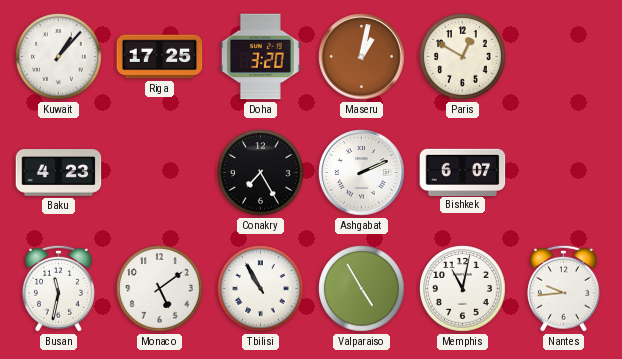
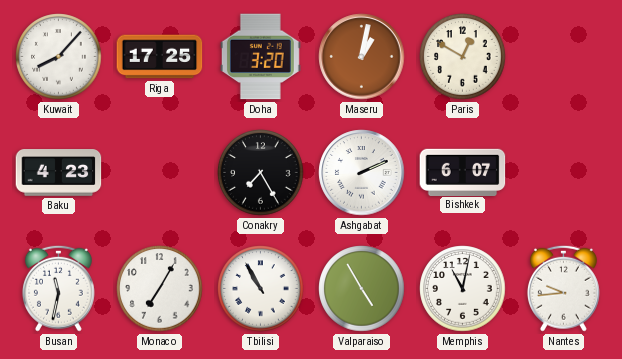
Kuwait: 1:07 -> 8:07
Monaco: 5:09 -> 7:05
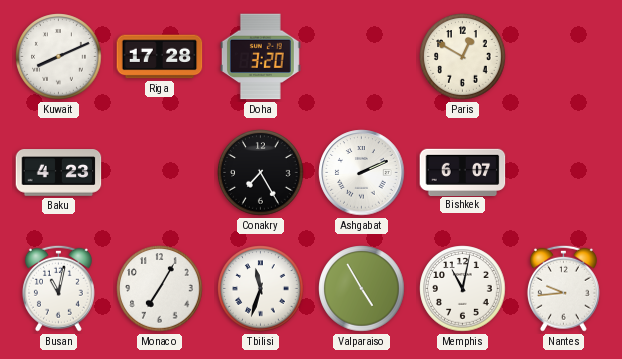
Kuwait: 8:07 -> 8:11
Riga: 17:25 -> 17:28
Maseru: 1:02 -> none
Busan: 11:32 -> 11:02
Tbilisi: 10:55 -> 11:33
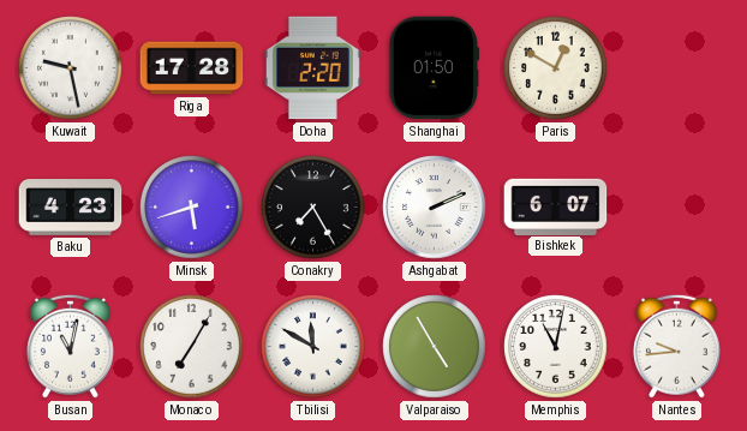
Kuwait: 8:11 -> 9:28
Doha: 3:20 -> 2:20
Shanghai: none -> 01:50
Minsk: none -> 5:42
Tbilisi: 11:33 -> 11:50
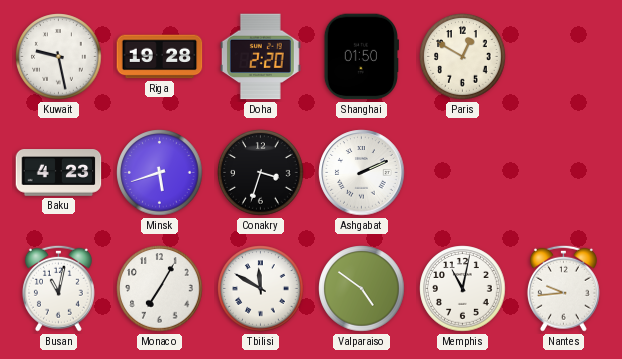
Riga: 17:28 -> 19:28
Conakry: 7:25 -> 3:33
Bishkek: 6:07 -> none
Valparaiso: 4:55 -> 4:51
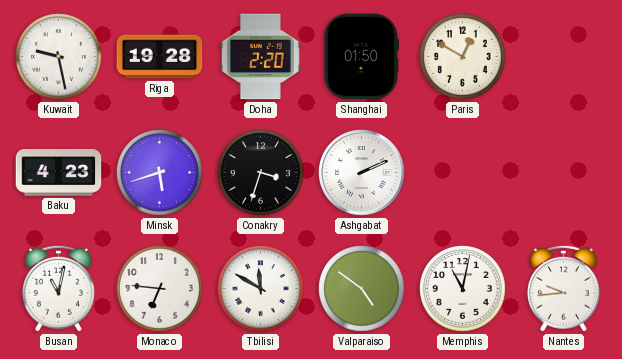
Monaco: 7:05 -> 6:46
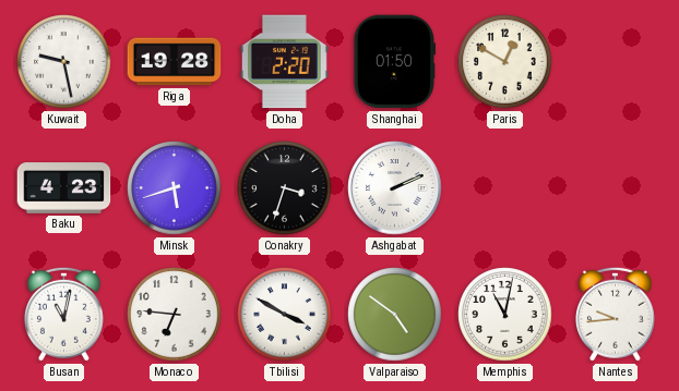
Tbilisi: 11:50 -> 3:50
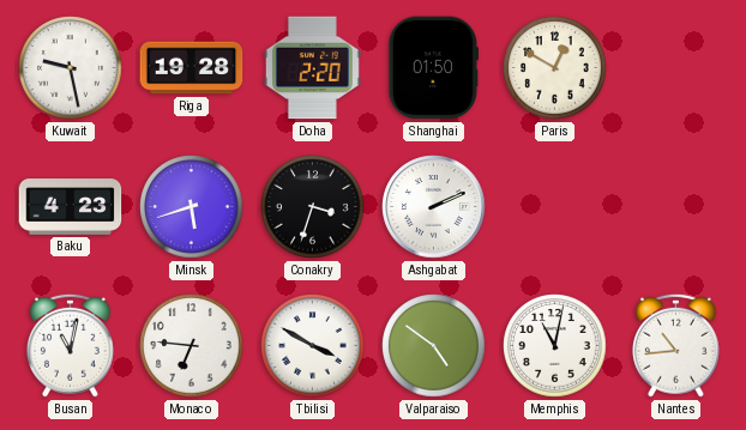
Nantes: 9:44 -> 10:44
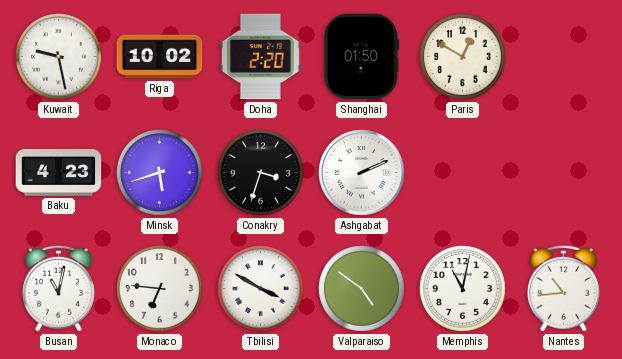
Riga: 19:28 -> 10:02
